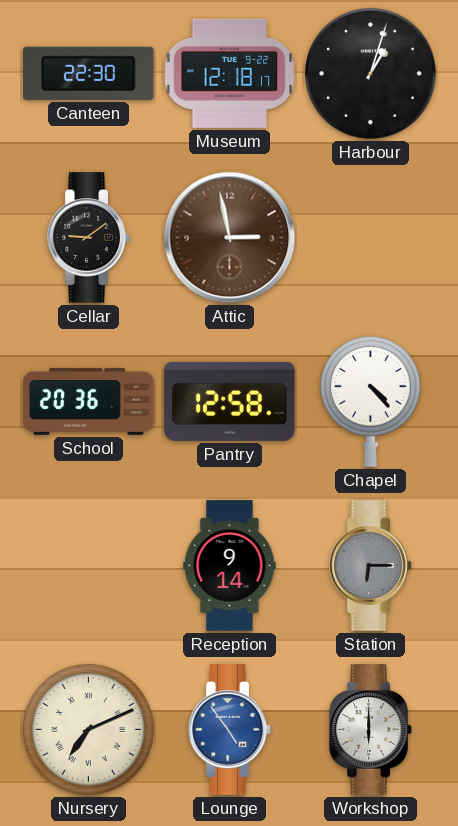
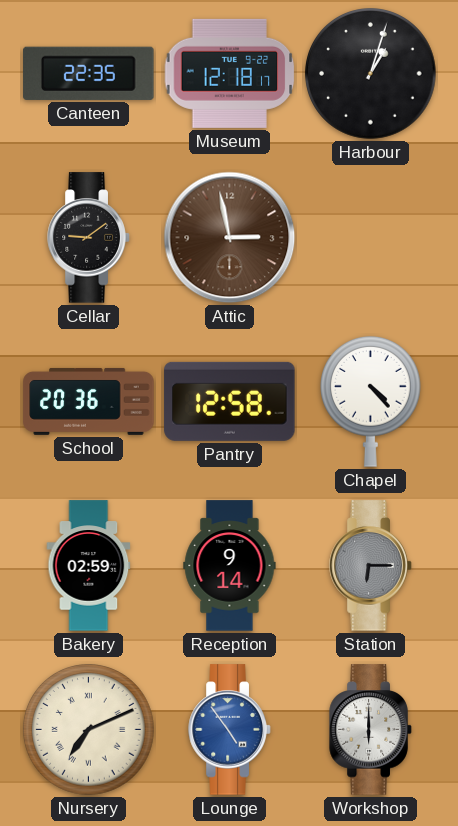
Canteen: 22:30 -> 22:35
Bakery: none -> 02:59
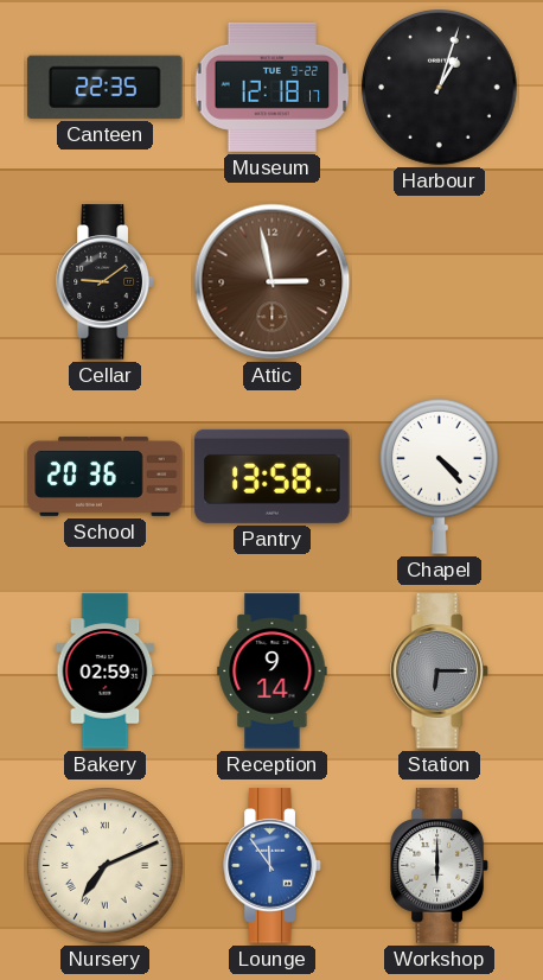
Pantry: 12:58 -> 13:58
Lounge: 4:54 -> 11:54
